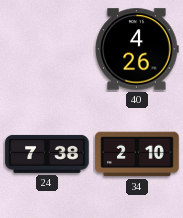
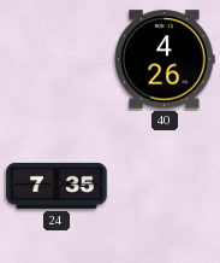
24: 7:38 -> 7:35
34: 2:10 -> none
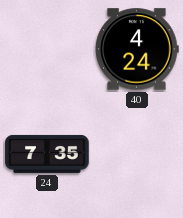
40: 4:26 -> 4:24
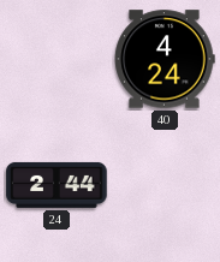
24: 7:35 -> 2:44
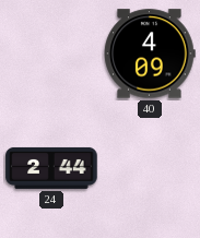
40: 4:24 -> 4:09
